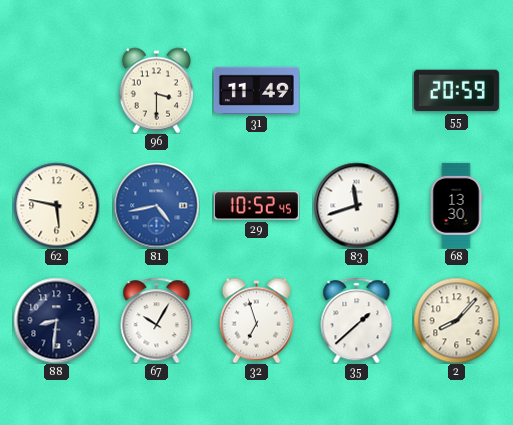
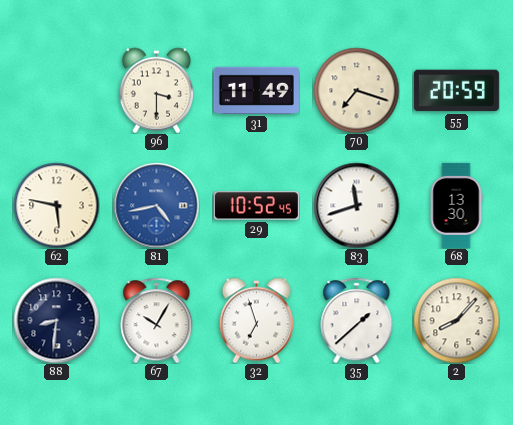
70: none -> 7:18
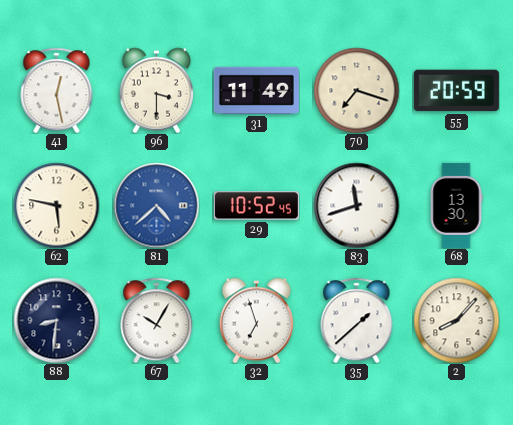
41: none -> 12:28
81: 4:43 -> 4:38
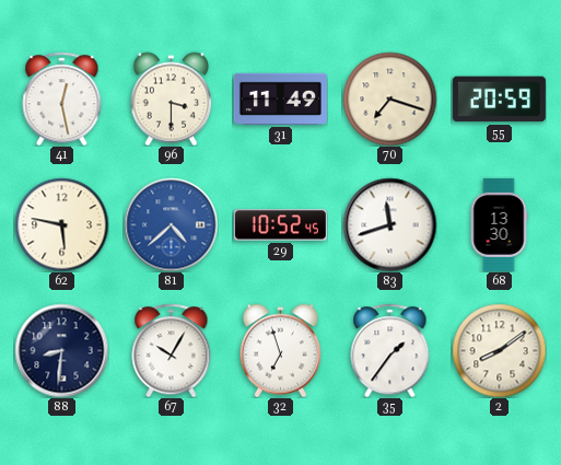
35: 1:38 -> 1:36
2: 8:07 -> 8:09
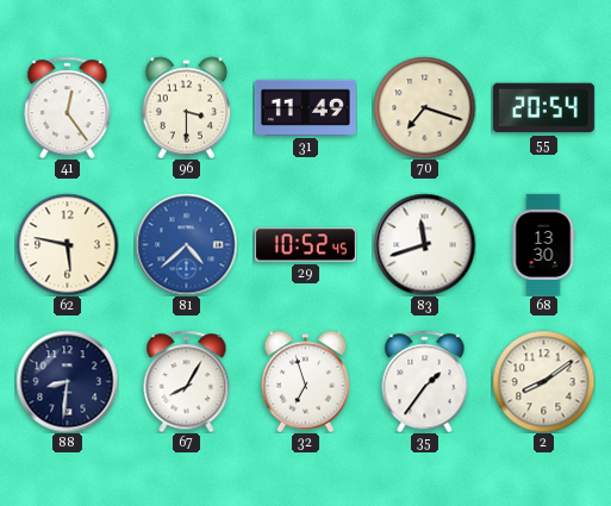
41: 12:28 -> 12:24
55: 20:59 -> 20:54
67: 10:05 -> 8:05
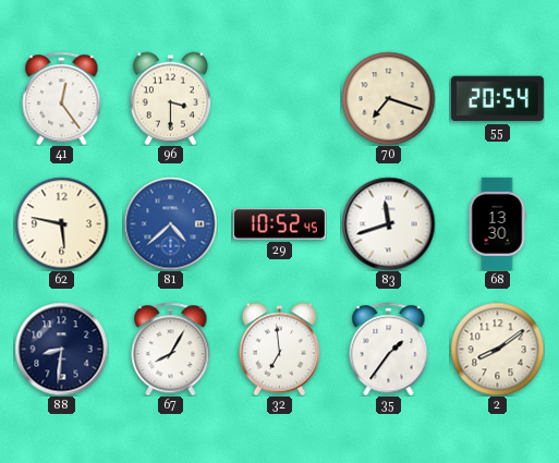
31: 11:49 -> none
32: 6:57 -> 6:59
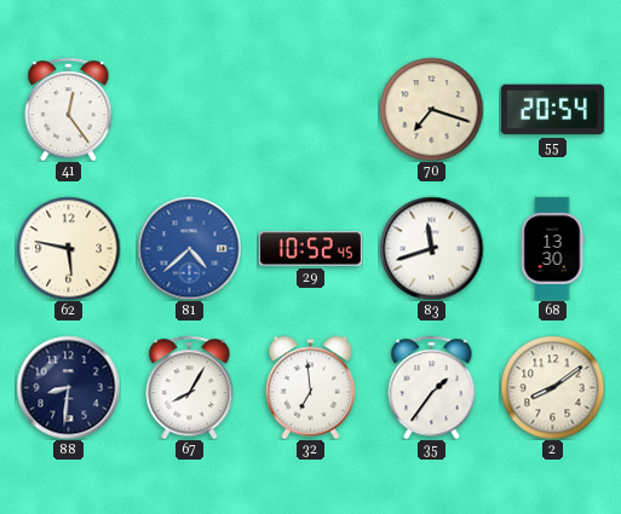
96: 3:30 -> none
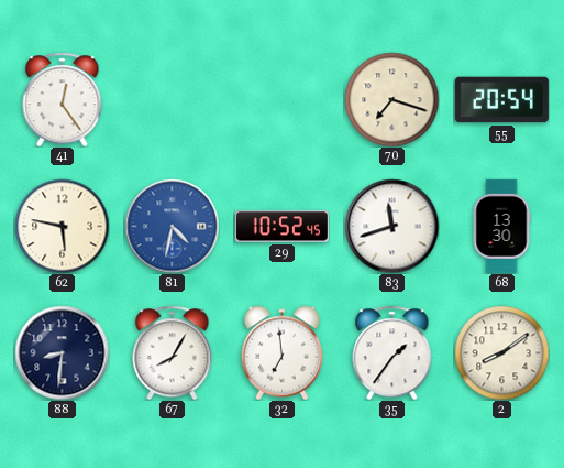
81: 4:38 -> 4:32
